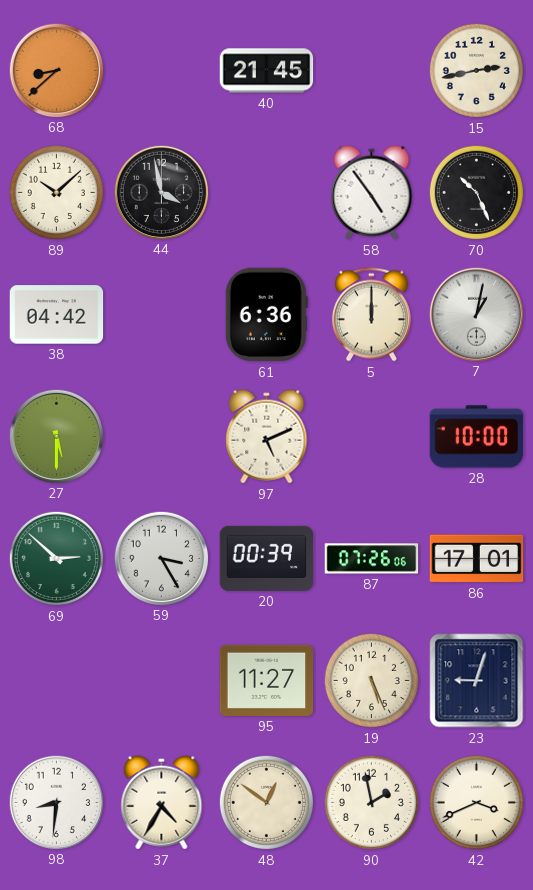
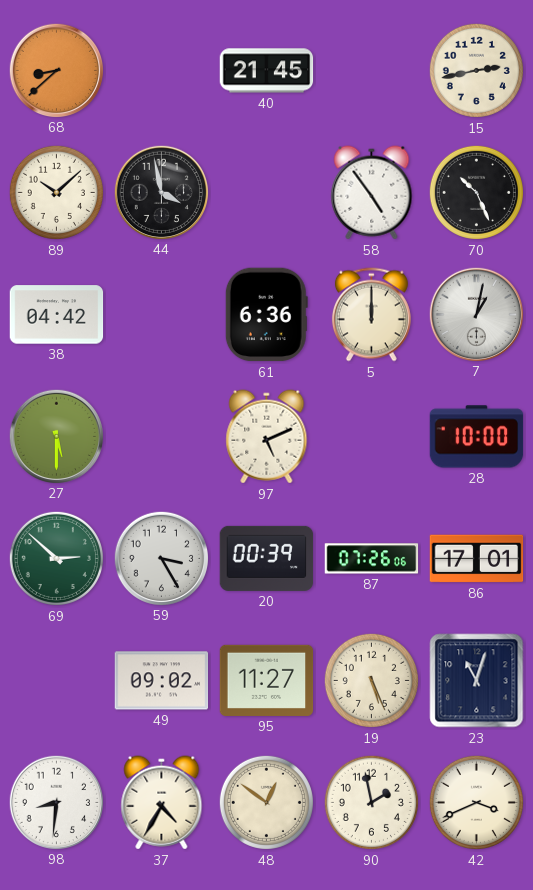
49: none -> 09:02
23: 9:03 -> 11:03
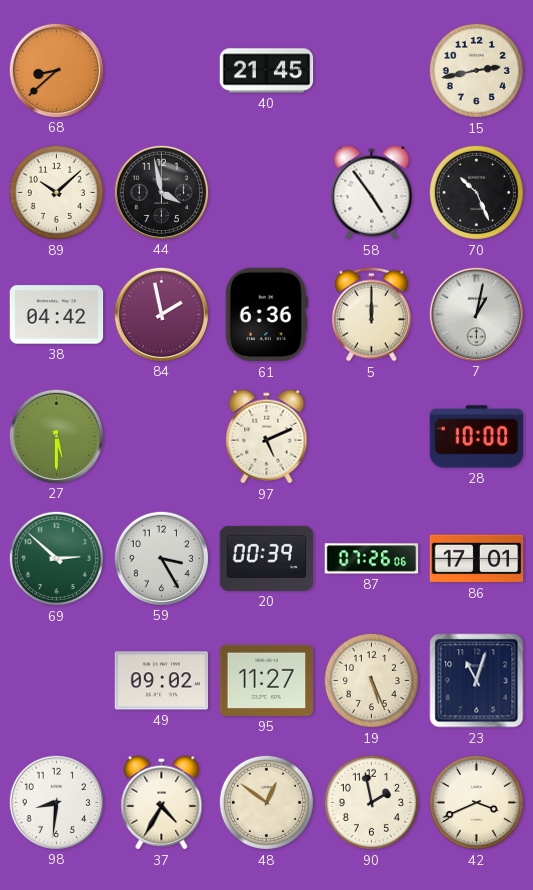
84: none -> 1:58
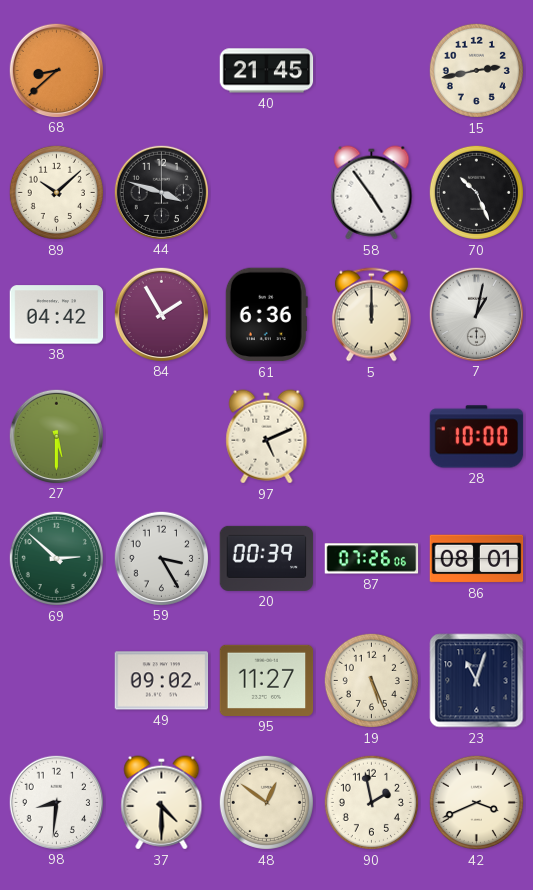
44: 3:58 -> 3:48
84: 1:58 -> 1:55
86: 17:01 -> 08:01
37: 4:35 -> 4:30
